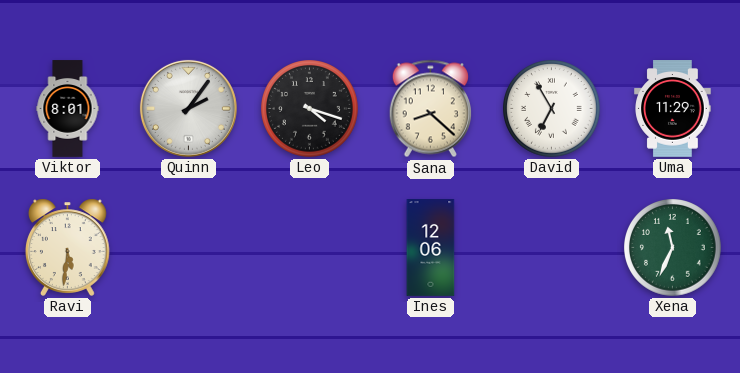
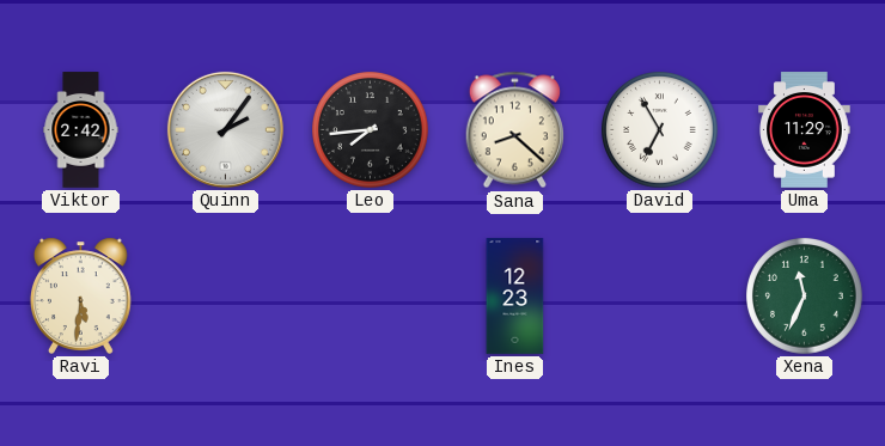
Viktor: 8:01 -> 2:42
Leo: 4:18 -> 7:44
Ines: 12:06 -> 12:23
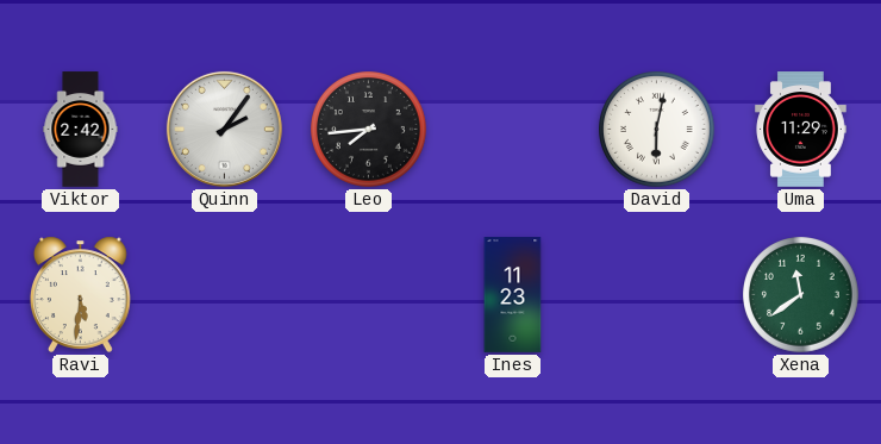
Sana: 8:22 -> none
David: 6:55 -> 6:02
Ines: 12:23 -> 11:23
Xena: 11:34 -> 11:39
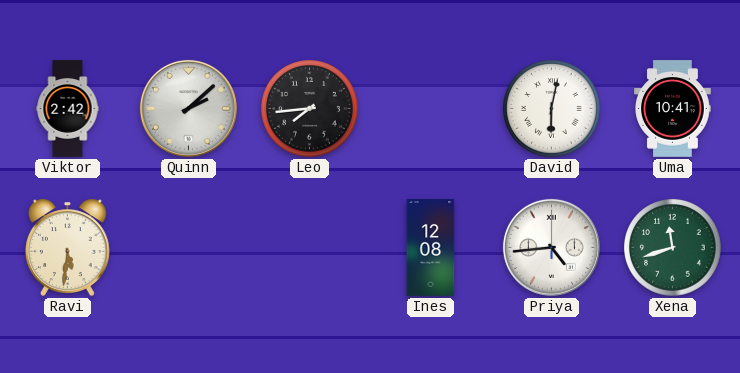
Quinn: 2:06 -> 2:08
Uma: 11:29 -> 10:41
Ines: 11:23 -> 12:08
Priya: none -> 4:44
Xena: 11:39 -> 11:42
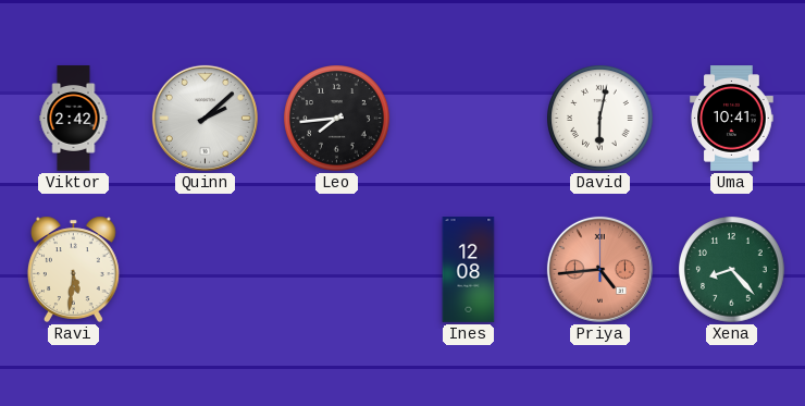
Priya dial: white -> salmon
Xena: 11:42 -> 8:23
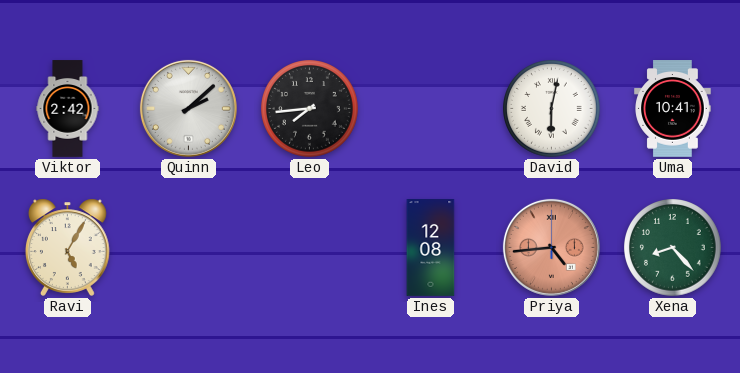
Ravi: 5:31 -> 5:05
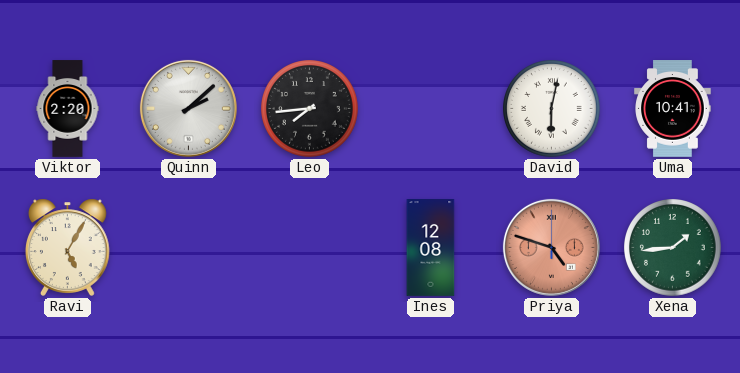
Viktor: 2:42 -> 2:20
Priya: 4:44 -> 4:48
Xena: 8:23 -> 1:44
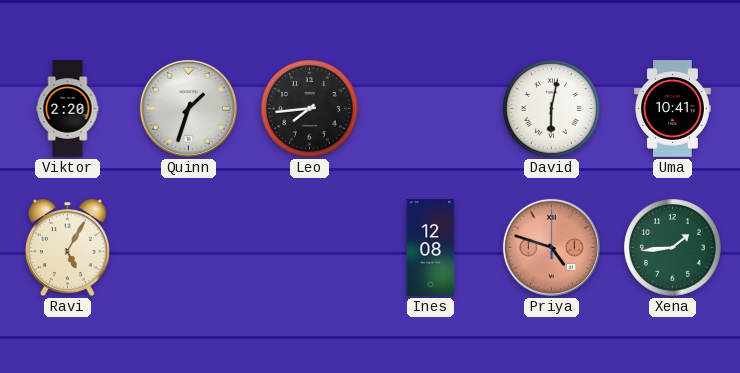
Quinn: 2:08 -> 1:33
